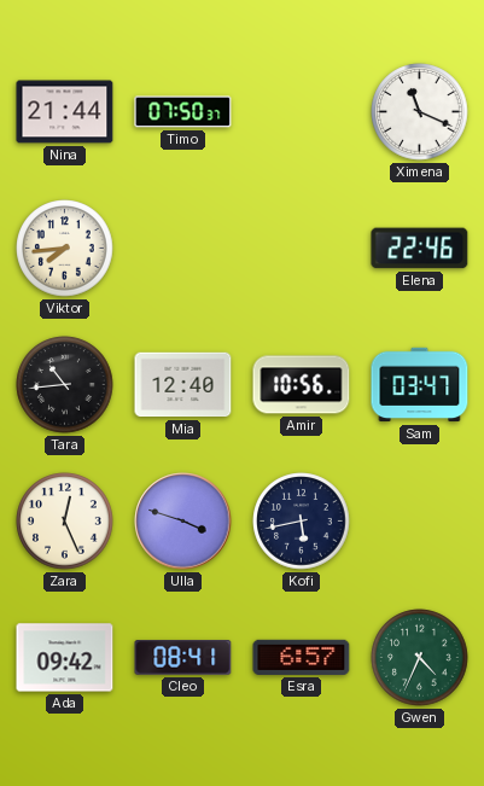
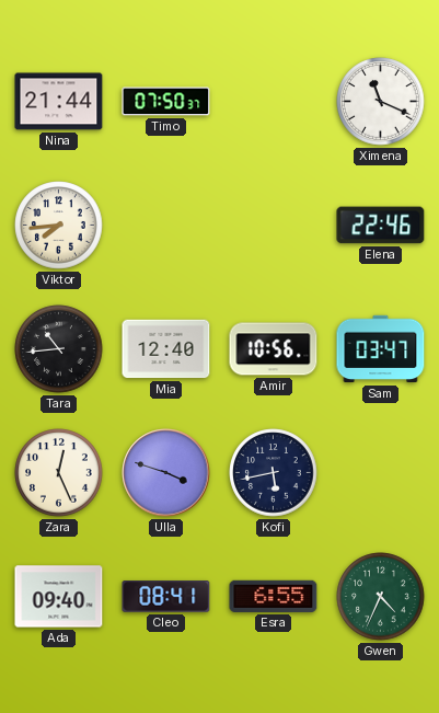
Ada: 09:42 -> 09:40
Esra: 6:57 -> 6:55
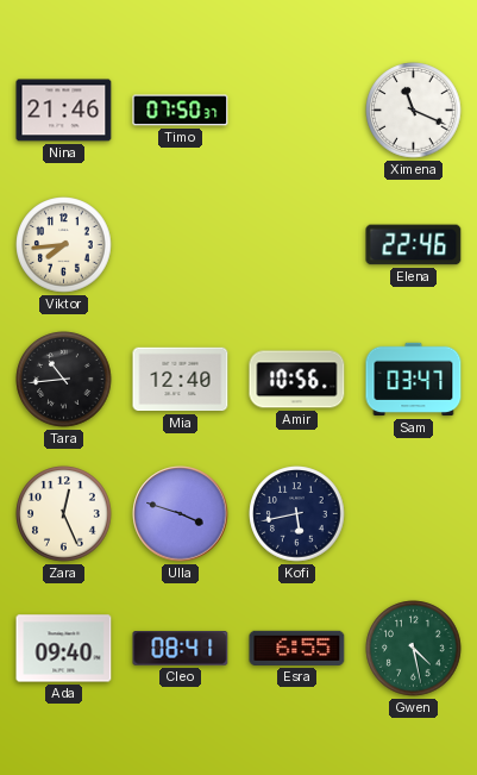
Nina: 21:44 -> 21:46
Gwen: 4:34 -> 4:28
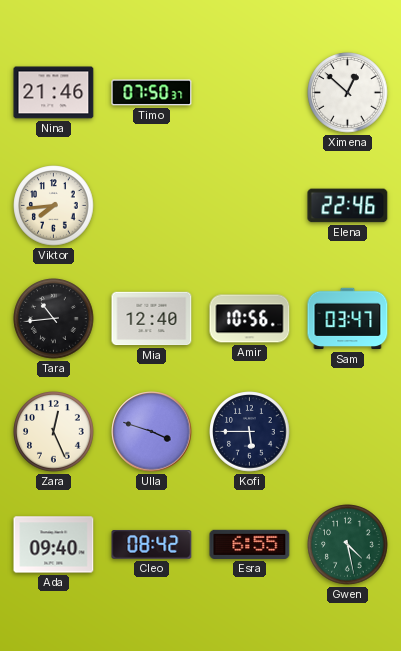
Ximena: 11:19 -> 12:52
Kofi: 5:43 -> 5:45
Cleo: 08:41 -> 08:42
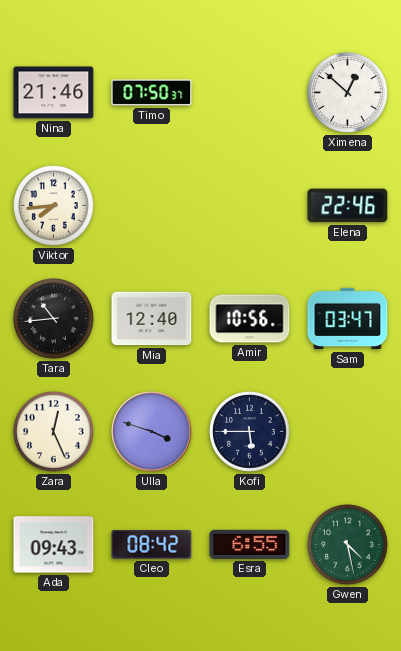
Ada: 09:40 -> 09:43
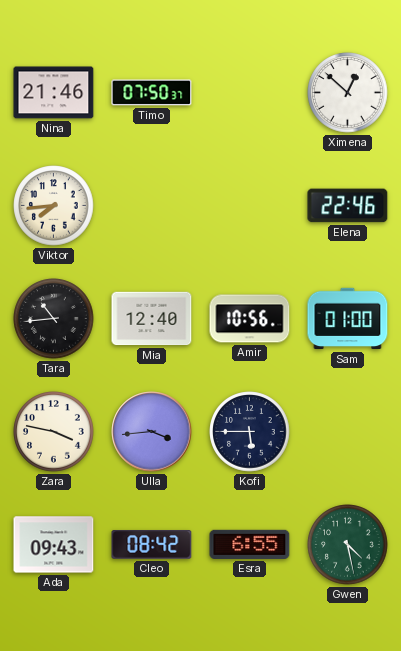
Sam: 03:47 -> 01:00
Zara: 12:26 -> 3:47
Ulla: 3:48 -> 3:44
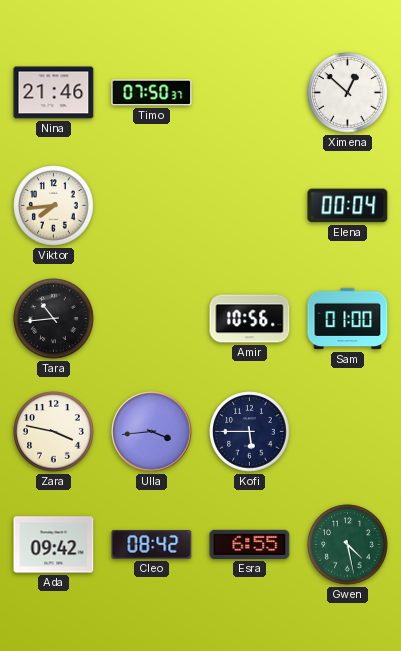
Elena: 22:46 -> 00:04
Mia: 12:40 -> none
Ada: 09:43 -> 09:42
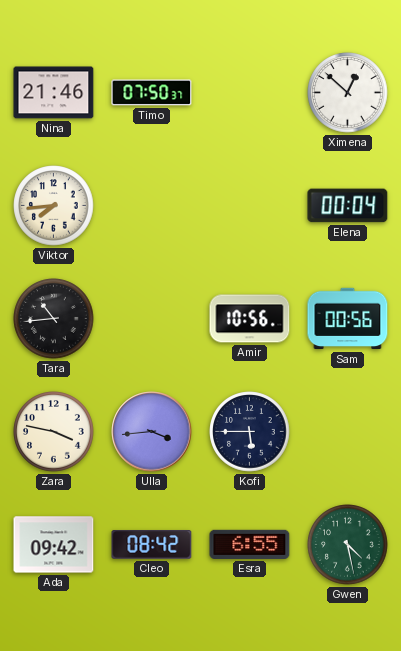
Sam: 01:00 -> 00:56
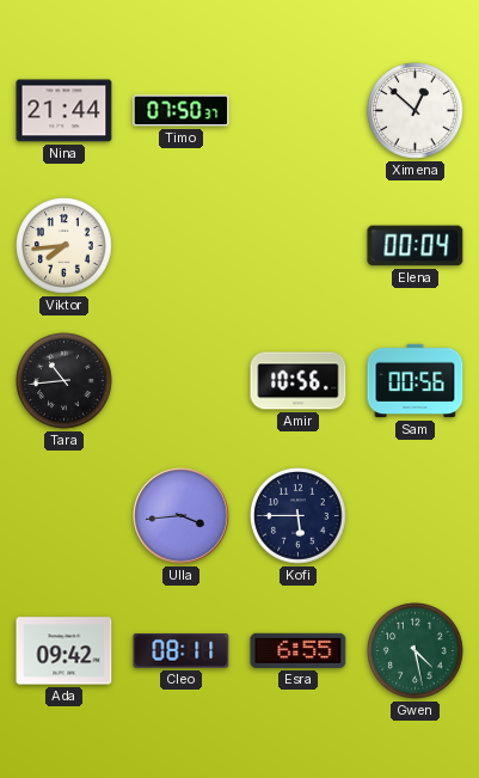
Nina: 21:46 -> 21:44
Zara: 3:47 -> none
Cleo: 08:42 -> 08:11
